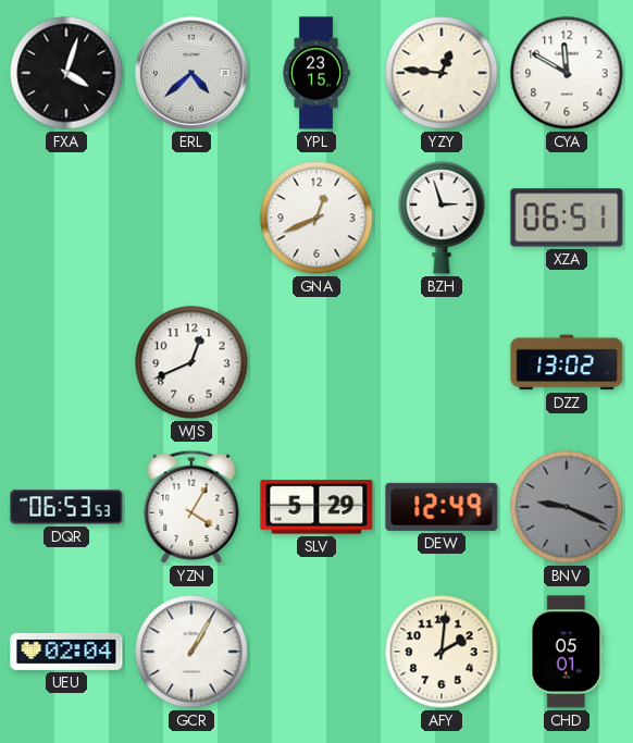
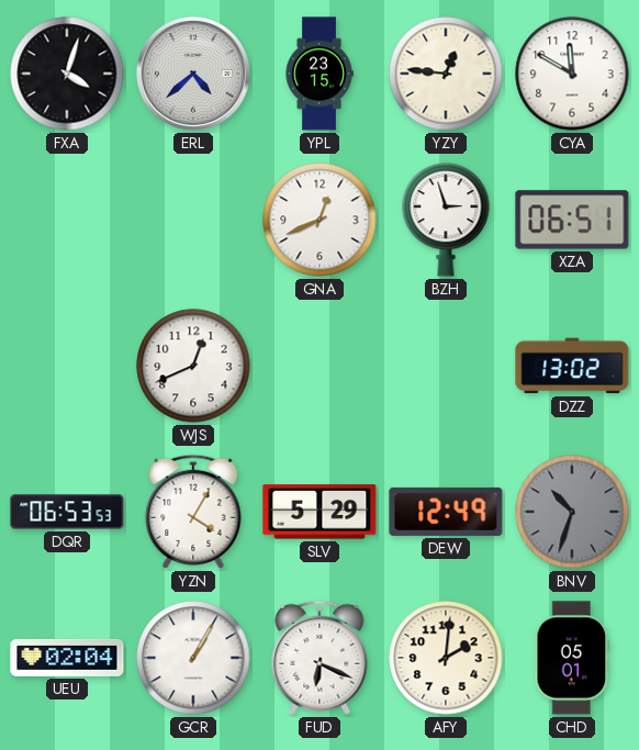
BNV: 9:19 -> 10:33
FUD: none -> 6:19
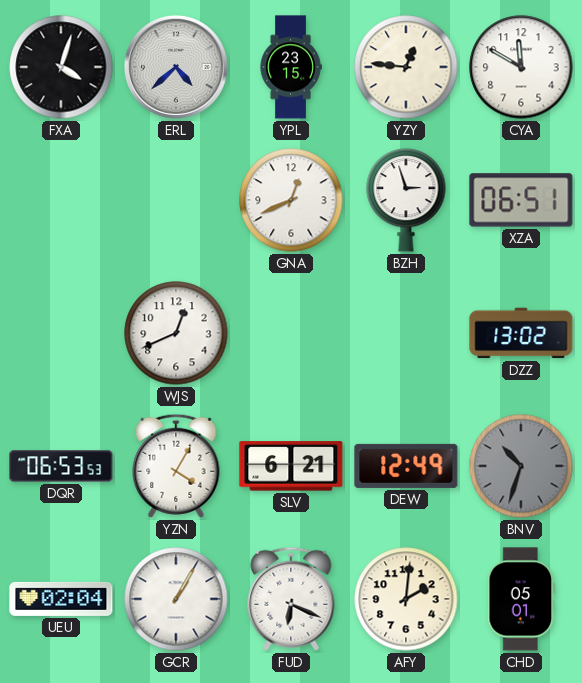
SLV: 5:29 -> 6:21
